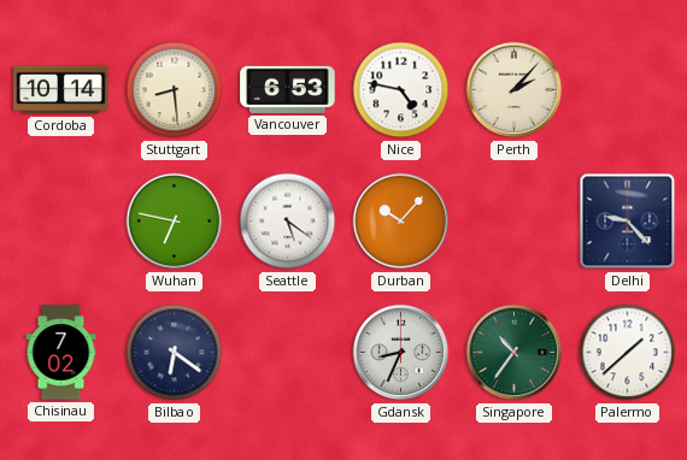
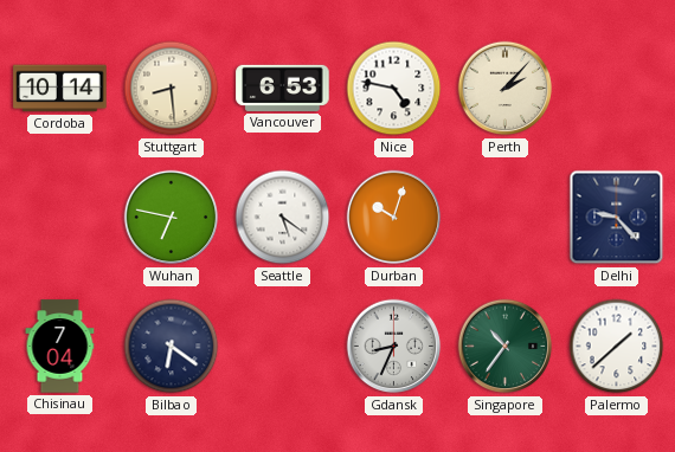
Durban: 10:07 -> 10:03
Chisinau: 7:02 -> 7:04
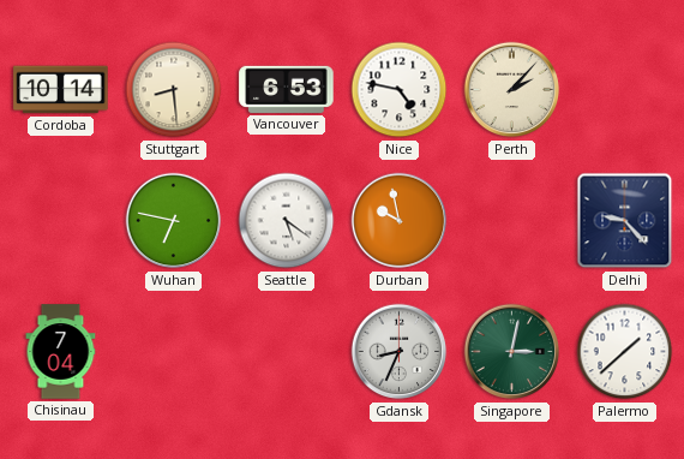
Durban: 10:03 -> 9:58
Bilbao: 6:21 -> none
Singapore: 10:36 -> 3:02
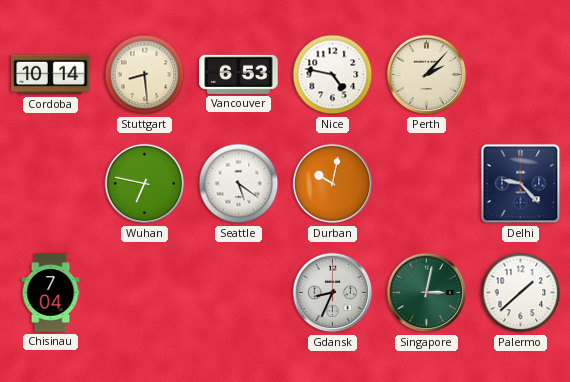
Durban: 9:58 -> 10:02
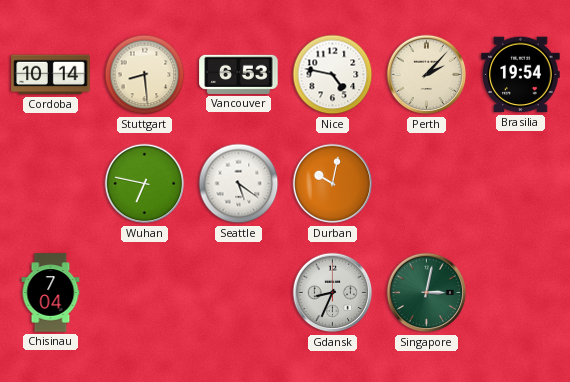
Brasilia: none -> 19:54
Delhi: 9:23 -> none
Palermo: 1:38 -> none
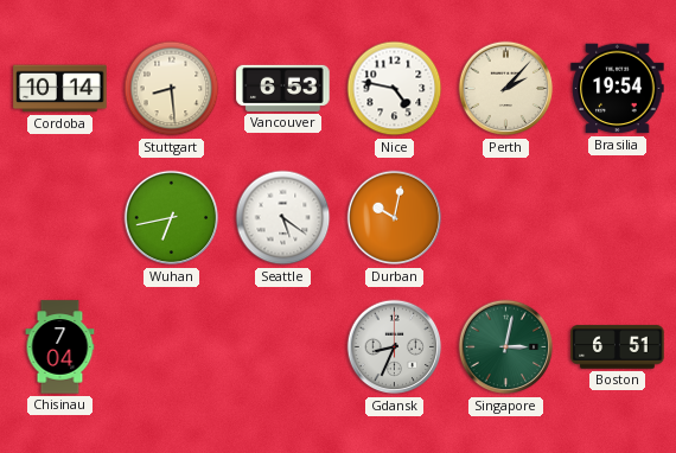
Wuhan: 6:47 -> 6:43
Boston: none -> 6:51
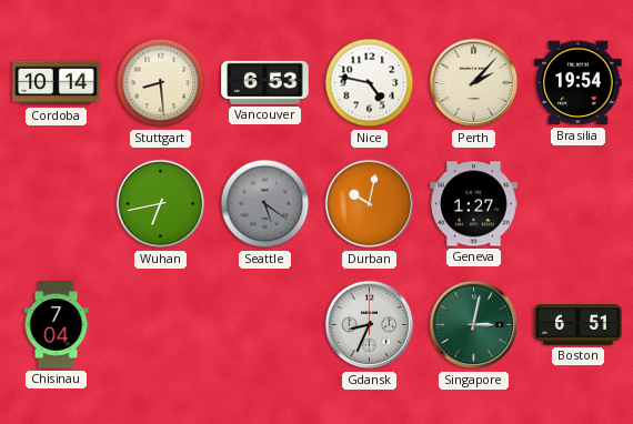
Seattle dial: white -> grey
Geneva: none -> 1:27
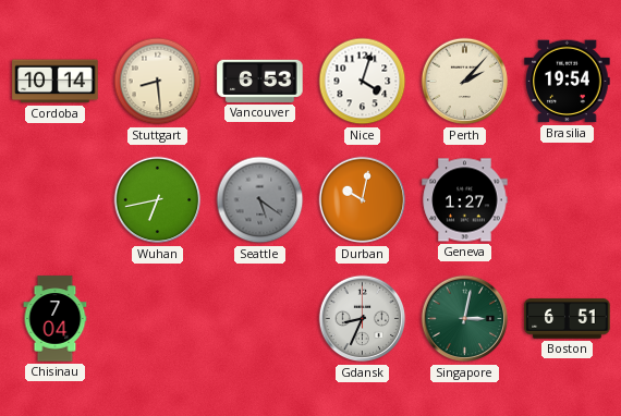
Nice: 4:47 -> 4:03
